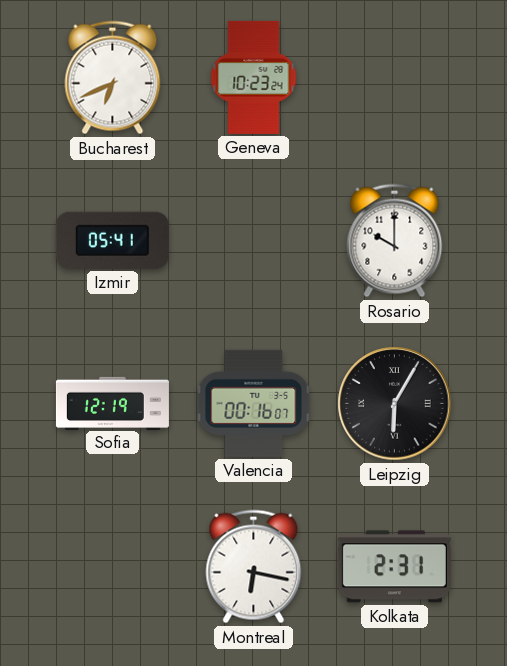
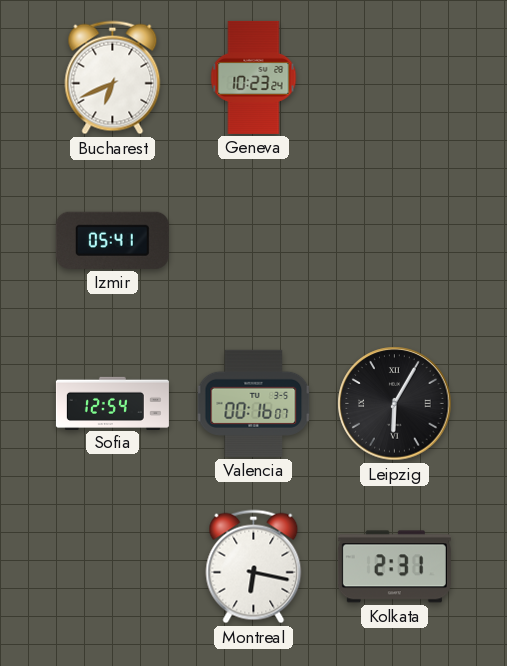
Rosario: 10:00 -> none
Sofia: 12:19 -> 12:54
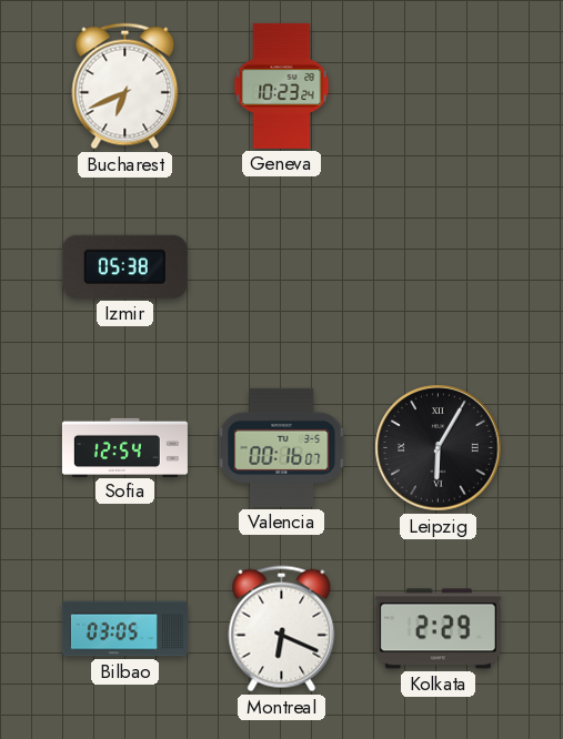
Izmir: 05:41 -> 05:38
Bilbao: none -> 03:05
Montreal: 6:17 -> 6:19
Kolkata: 2:31 -> 2:29
